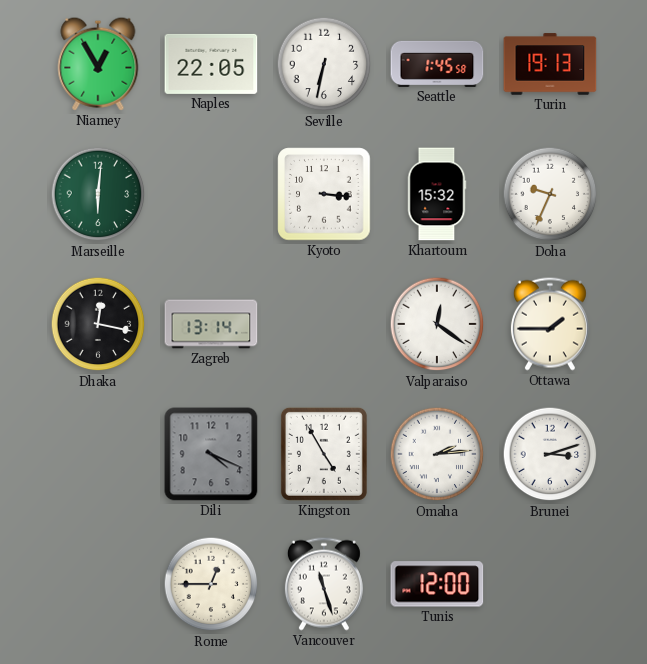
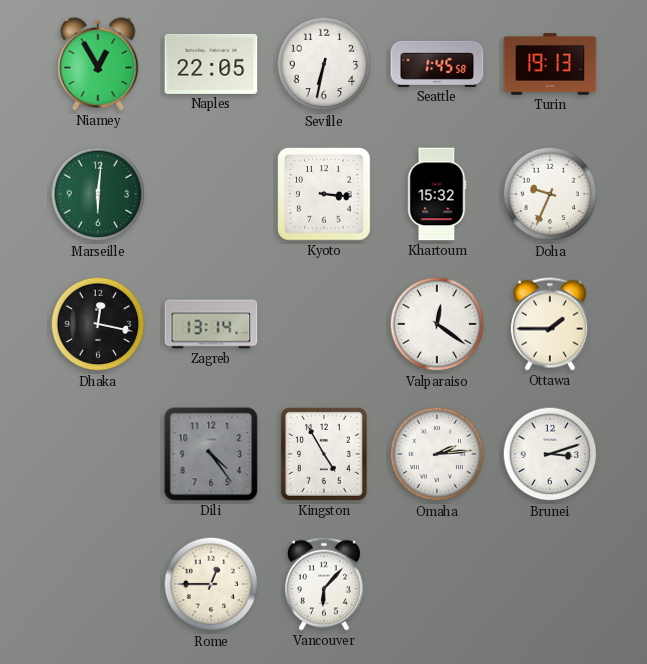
Dili: 4:19 -> 4:24
Vancouver: 11:27 -> 6:07
Tunis: 12:00 -> none
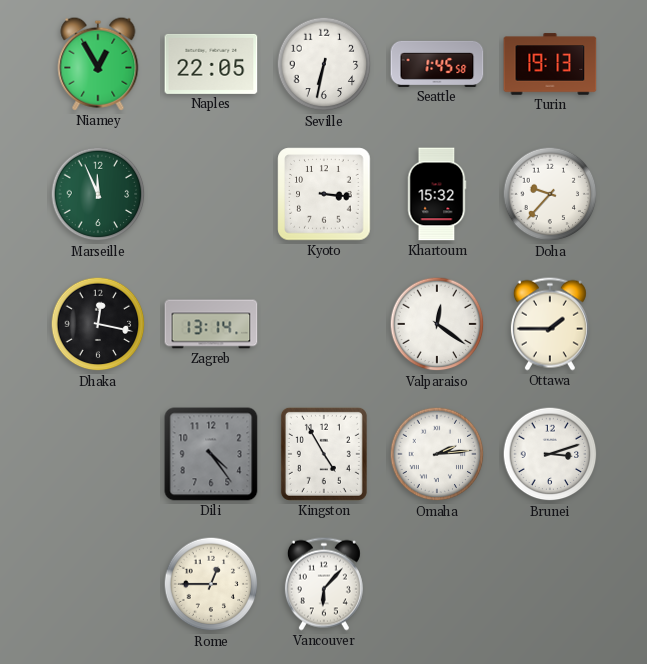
Marseille: 6:01 -> 11:56
Doha: 9:34 -> 9:37
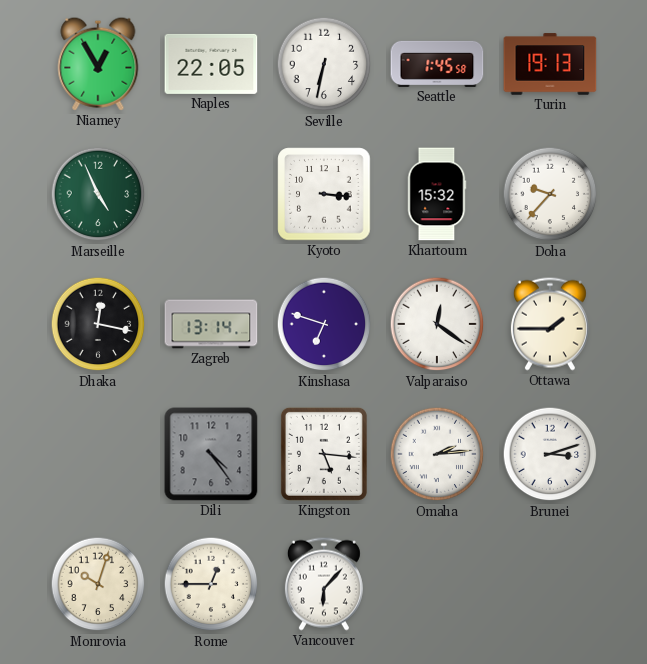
Marseille: 11:56 -> 4:56
Kinshasa: none -> 6:48
Kingston: 4:55 -> 5:16
Monrovia: none -> 10:03
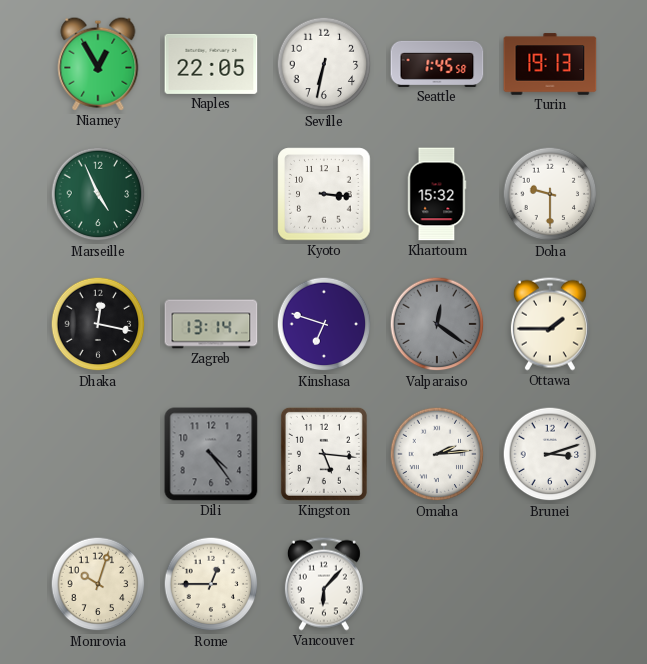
Doha: 9:37 -> 9:30
Valparaiso dial: white -> grey
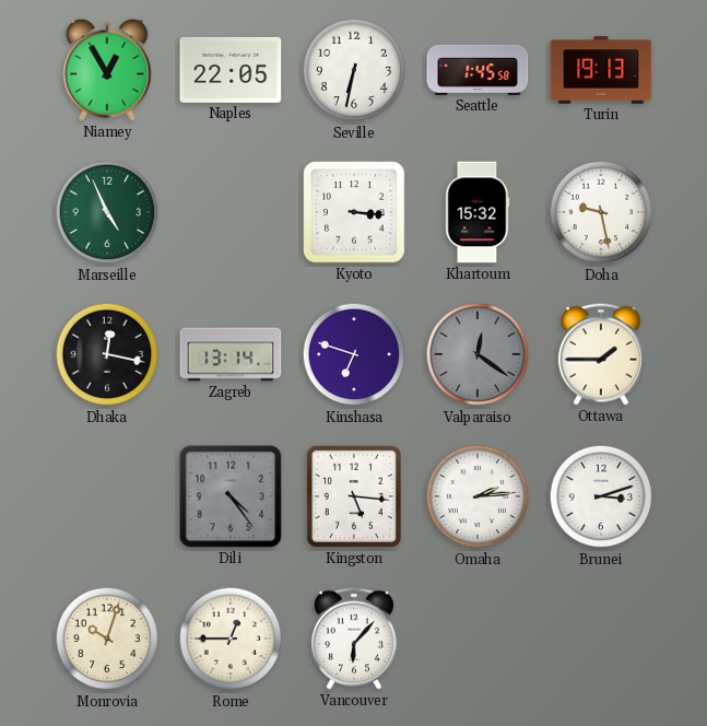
Doha: 9:30 -> 9:28
